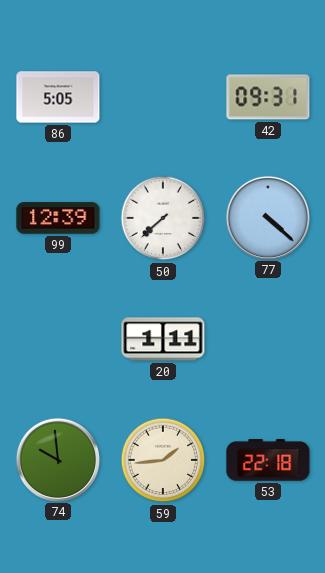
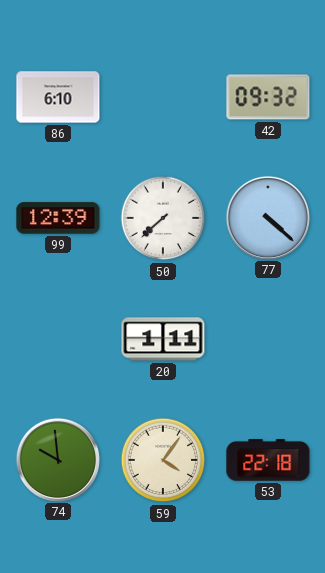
86: 5:05 -> 6:10
42: 09:31 -> 09:32
59: 1:44 -> 4:06
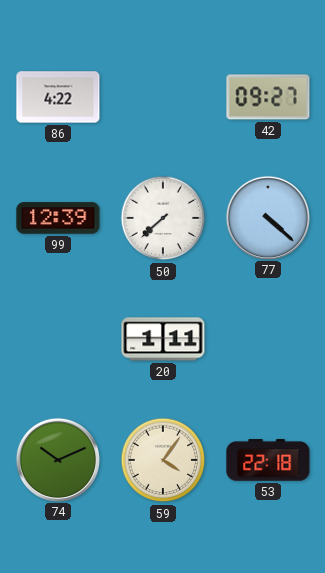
86: 6:10 -> 4:22
42: 09:32 -> 09:27
74: 9:59 -> 10:11
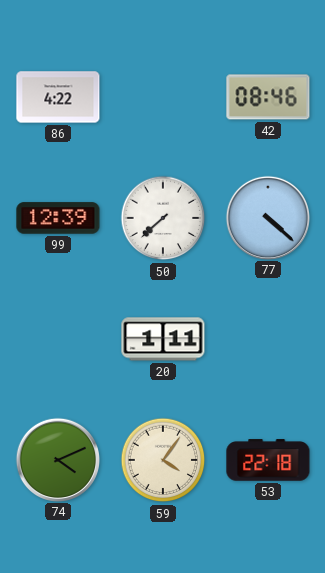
42: 09:27 -> 08:46
74: 10:11 -> 4:11
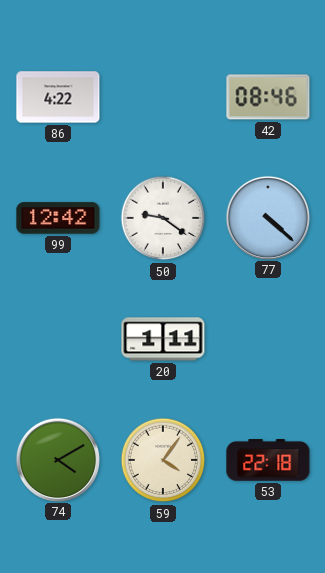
99: 12:39 -> 12:42
50: 7:38 -> 9:21
74: 4:11 -> 4:10
